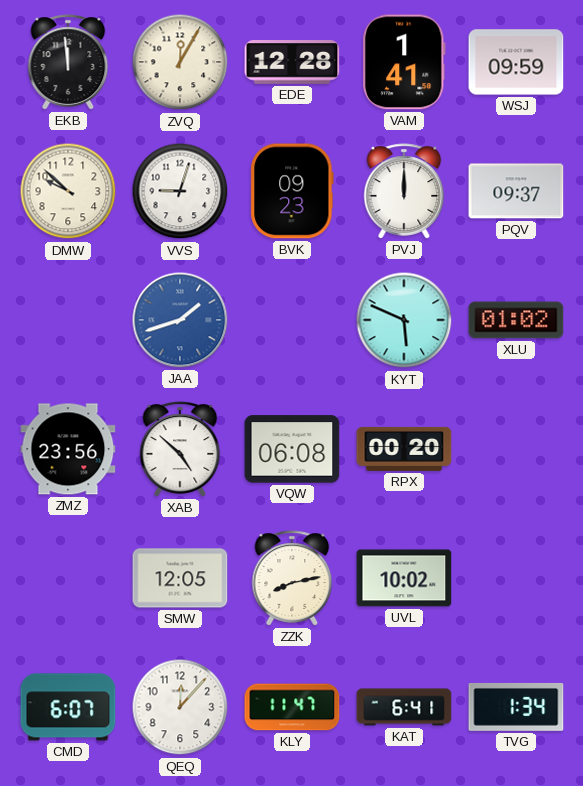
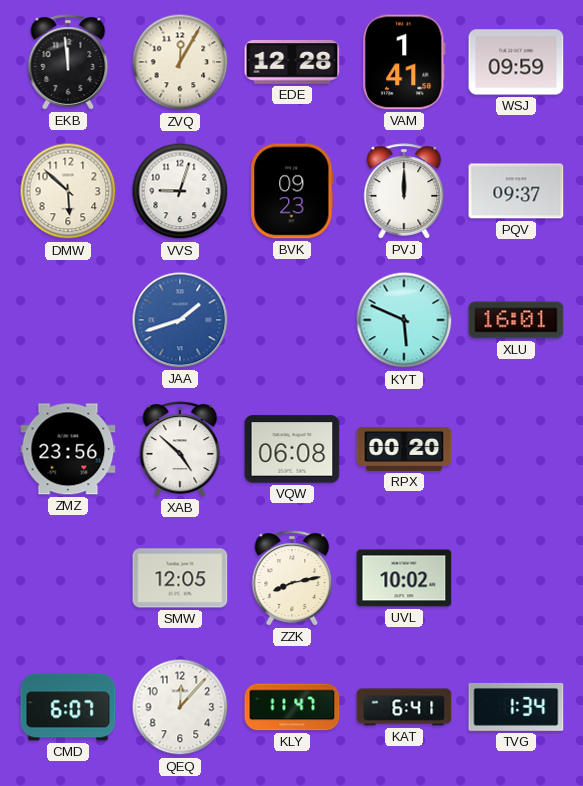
DMW: 9:52 -> 5:52
XLU: 01:02 -> 16:01
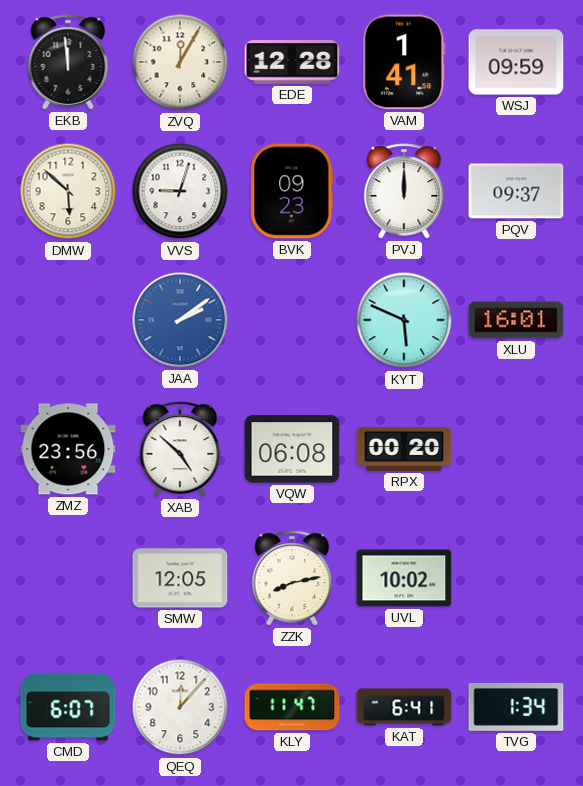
JAA: 1:42 -> 2:09
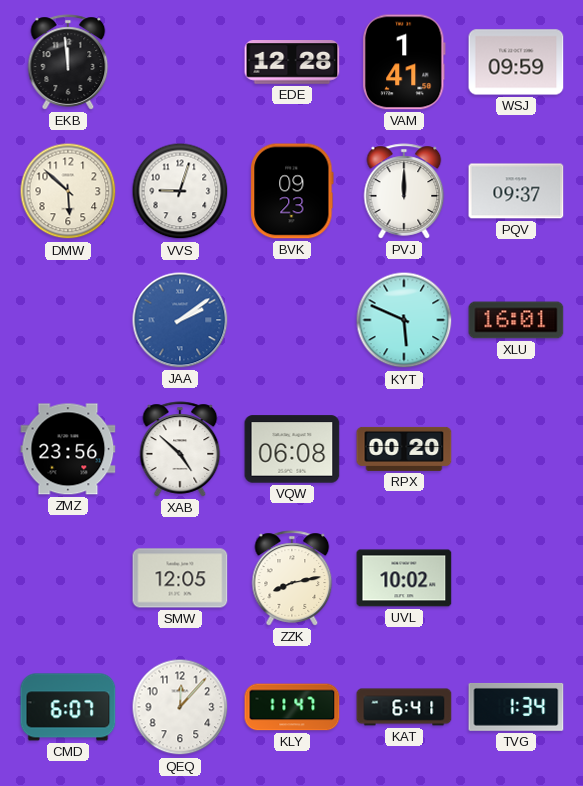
ZVQ: 12:05 -> none
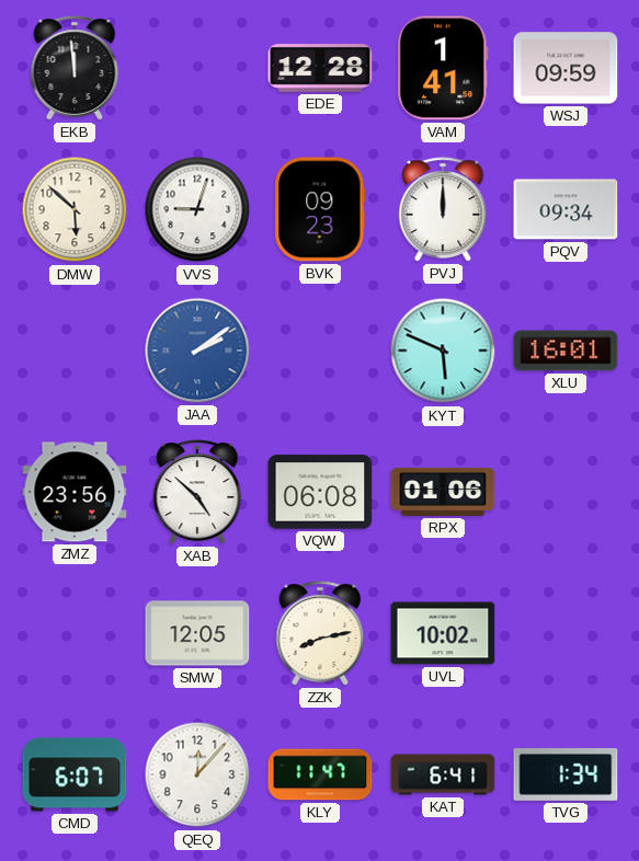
PQV: 09:37 -> 09:34
RPX: 00:20 -> 01:06
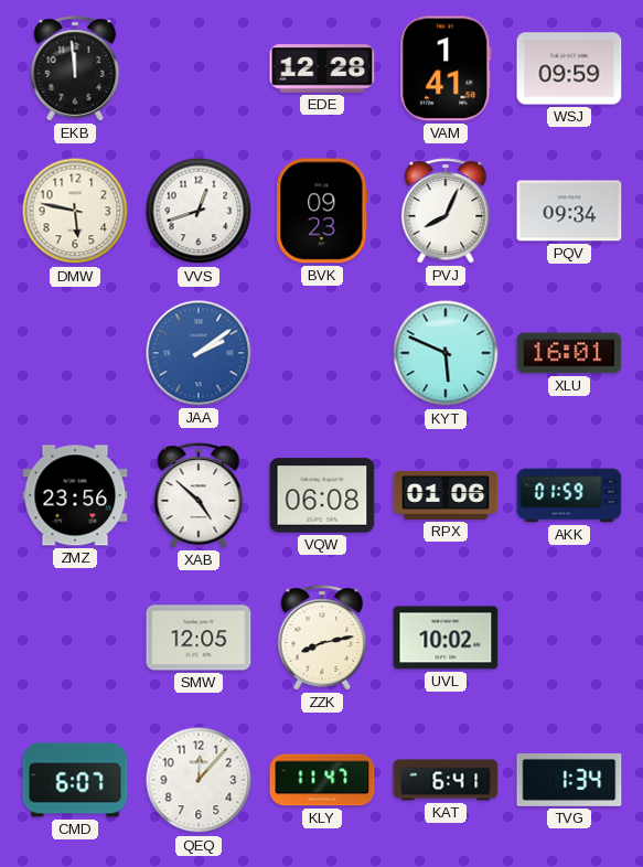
DMW: 5:52 -> 5:47
VVS: 9:03 -> 12:42
PVJ: 12:00 -> 8:04
AKK: none -> 01:59
